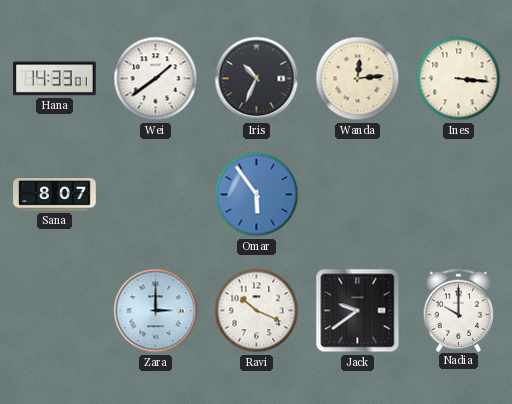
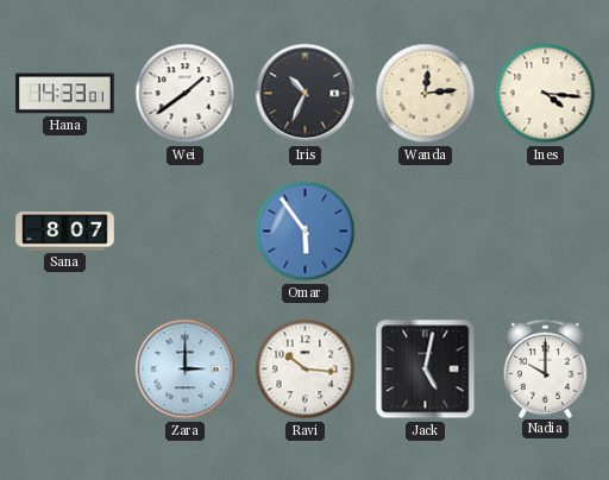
Ines: 3:16 -> 4:16
Ravi: 10:19 -> 10:16
Jack: 9:39 -> 5:02
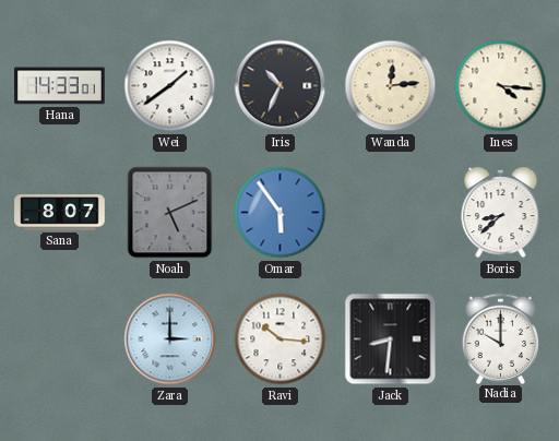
Noah: none -> 5:11
Boris: none -> 8:38
Jack: 5:02 -> 8:31
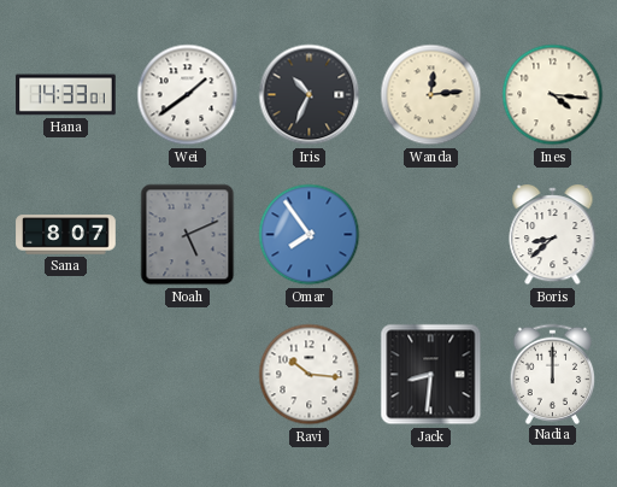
Omar: 5:54 -> 7:54
Zara: 3:00 -> none
Nadia: 10:00 -> 12:00
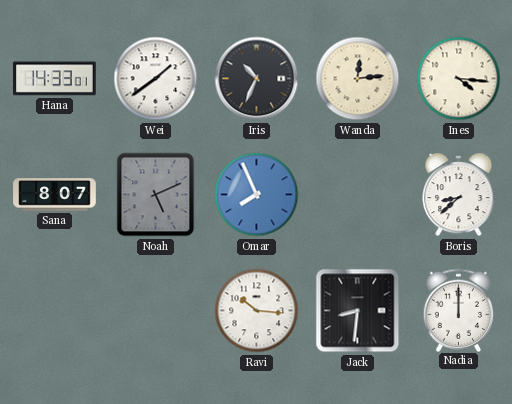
Omar: 7:54 -> 7:56
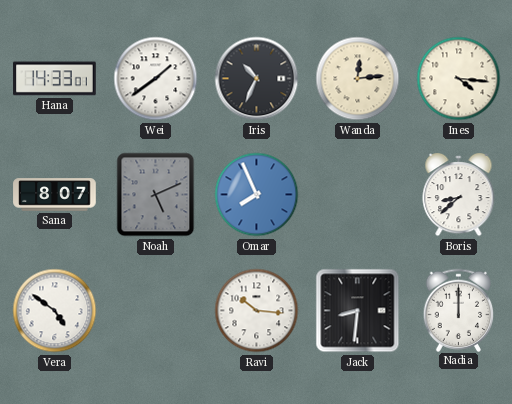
Vera: none -> 4:51
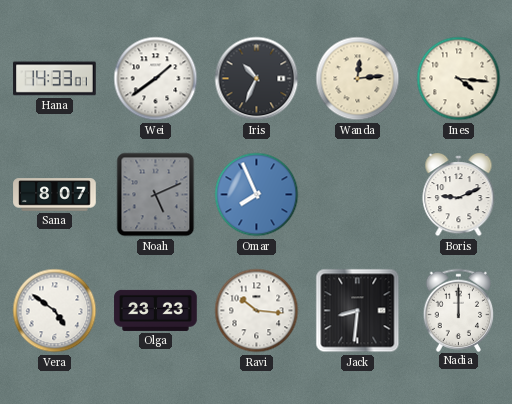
Boris: 8:38 -> 9:11
Olga: none -> 23:23
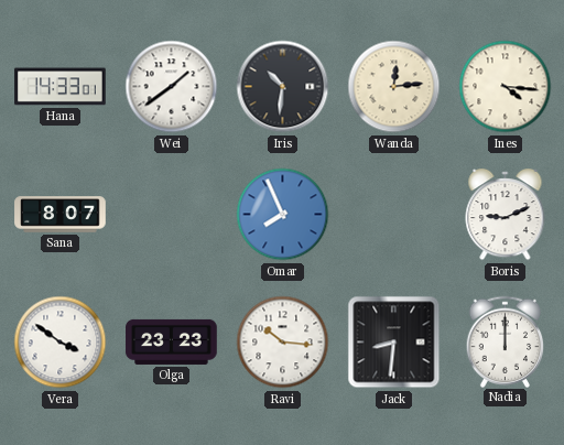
Iris: 10:34 -> 10:31
Noah: 5:11 -> none
Vera: 4:51 -> 3:51
